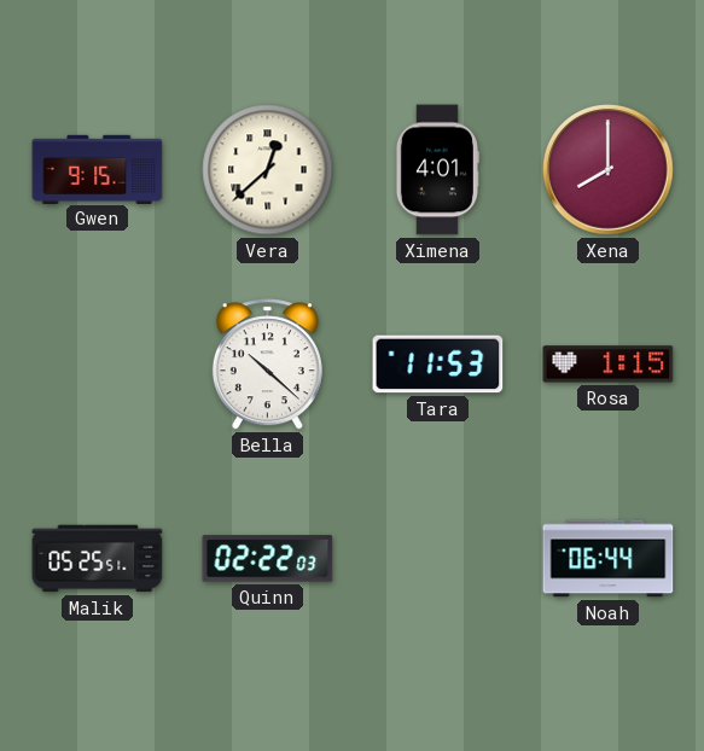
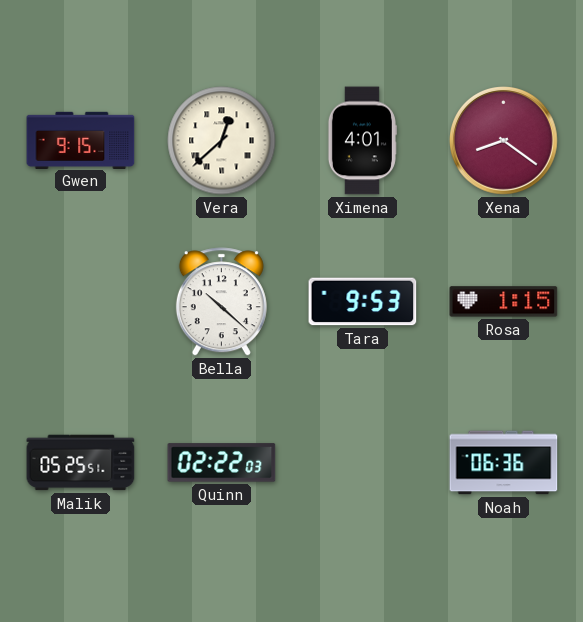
Xena: 8:00 -> 8:21
Tara: 11:53 -> 9:53
Noah: 06:44 -> 06:36
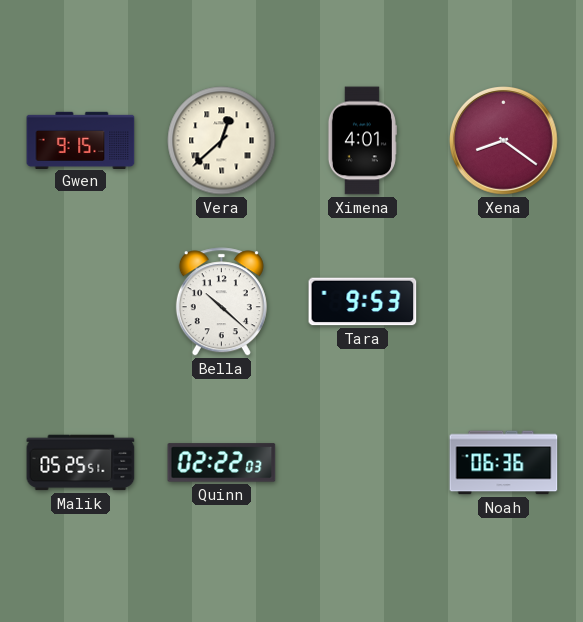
Rosa: 1:15 -> none
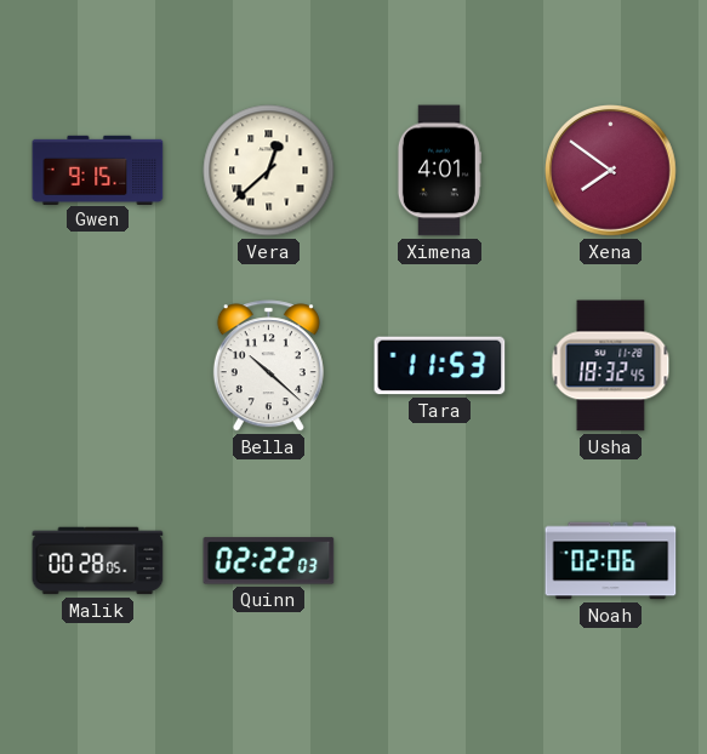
Xena: 8:21 -> 7:51
Tara: 9:53 -> 11:53
Usha: none -> 18:32
Malik: 05:25 -> 00:28
Noah: 06:36 -> 02:06
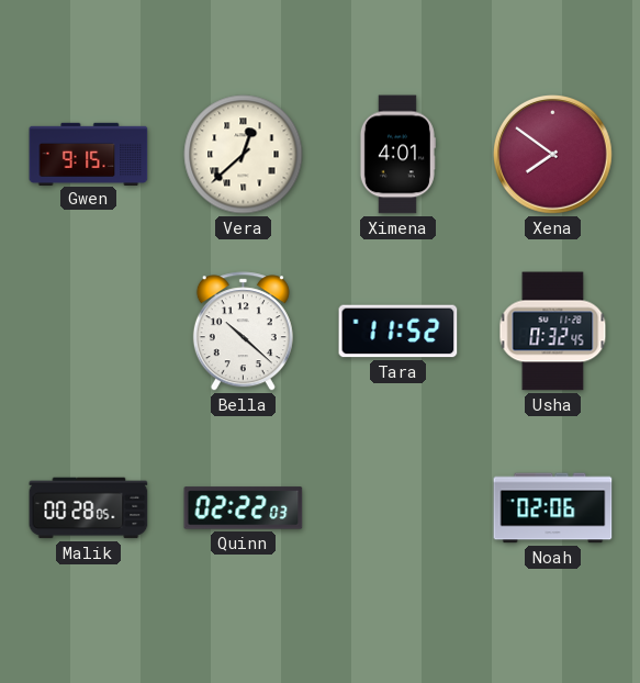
Tara: 11:53 -> 11:52
Usha: 18:32 -> 0:32
